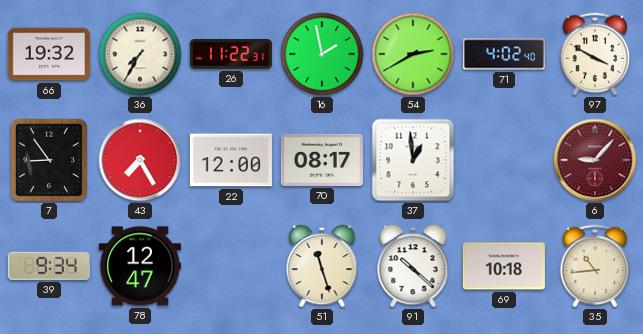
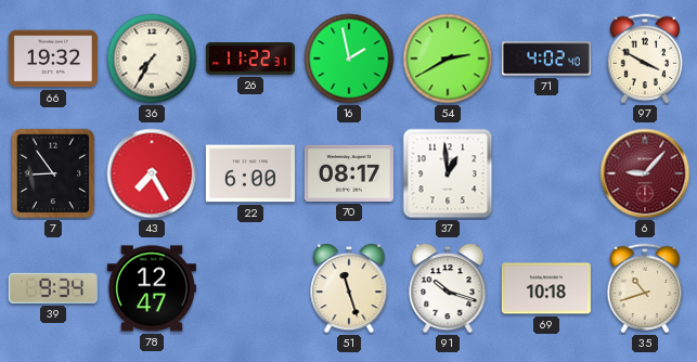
22: 12:00 -> 6:00
91: 10:22 -> 10:18
35: 10:44 -> 10:42
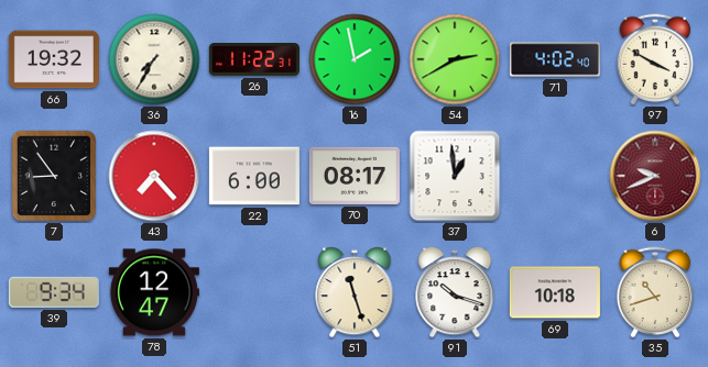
43: 7:25 -> 7:23
6: 9:07 -> 9:41
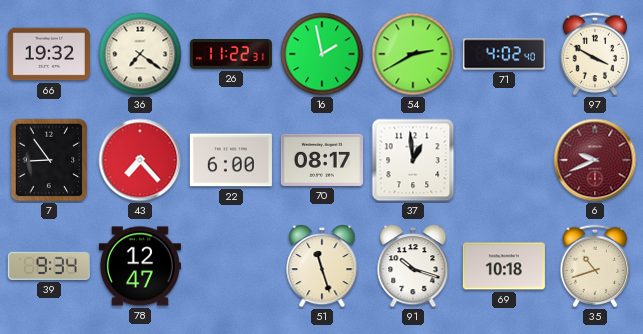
36: 7:35 -> 7:21
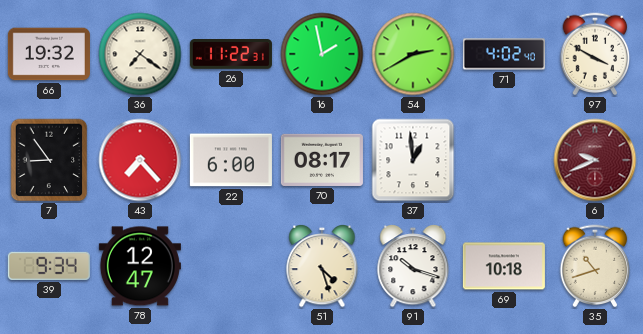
51: 11:27 -> 4:27
